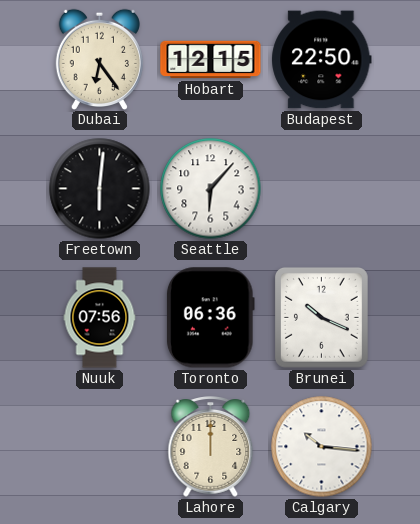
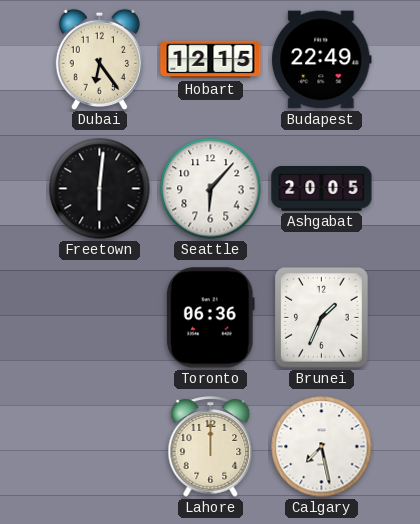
Budapest: 22:50 -> 22:49
Ashgabat: none -> 20:05
Nuuk: 07:56 -> none
Brunei: 10:19 -> 1:34
Calgary: 10:16 -> 7:28
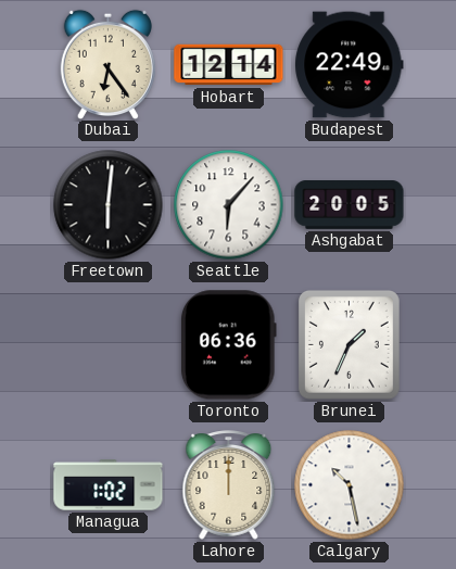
Hobart: 12:15 -> 12:14
Managua: none -> 1:02
Calgary: 7:28 -> 10:28
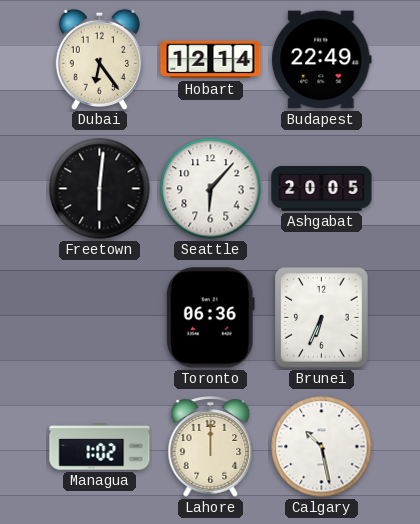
Brunei: 1:34 -> 6:34
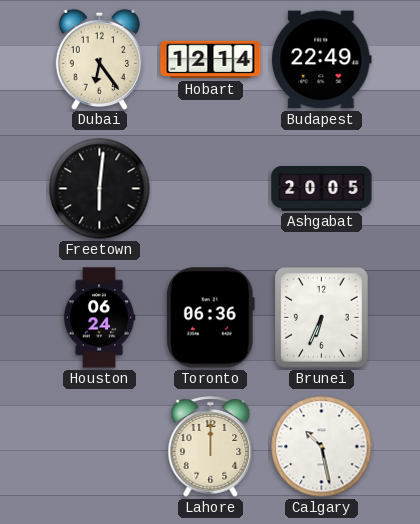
Seattle: 6:07 -> none
Houston: none -> 06:24
Managua: 1:02 -> none
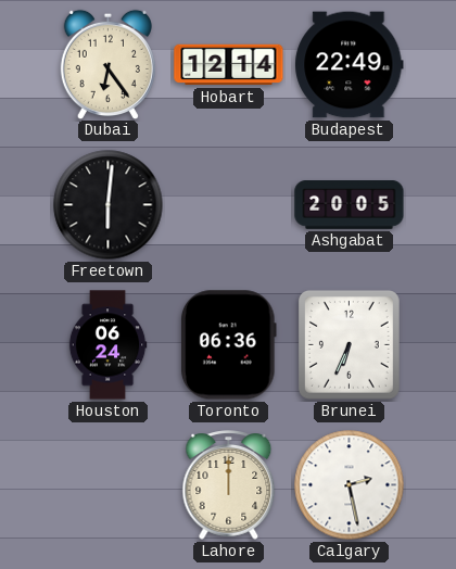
Calgary: 10:28 -> 2:28
